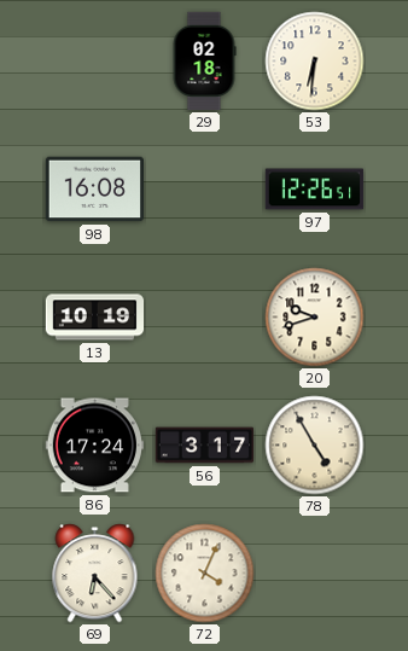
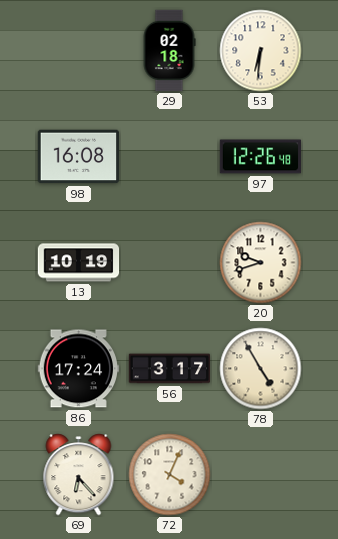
97: 12:26:51 -> 12:26:48
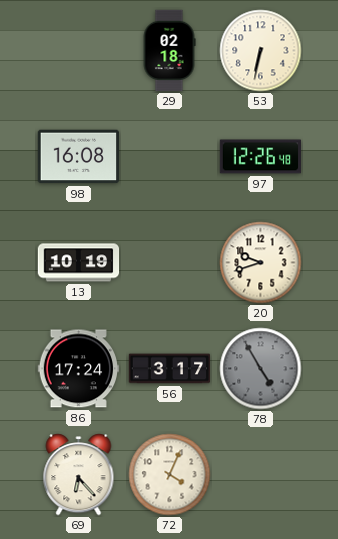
53: 6:31 -> 6:32
78 dial: cream -> grey
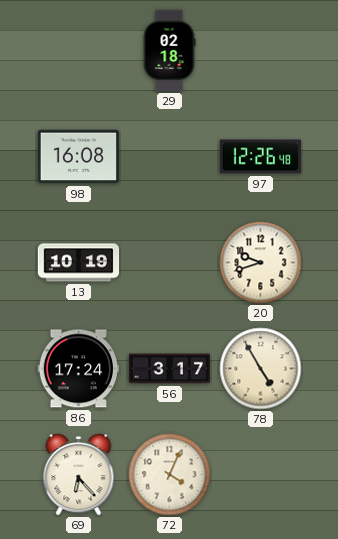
53: 6:32 -> none
78 dial: grey -> cream
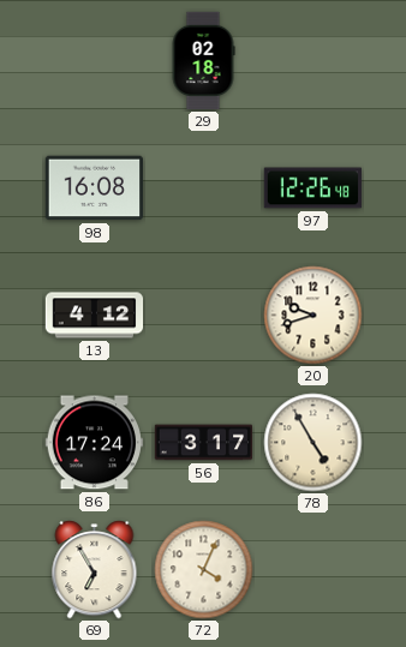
13: 10:19 -> 4:12
69: 6:23 -> 6:55
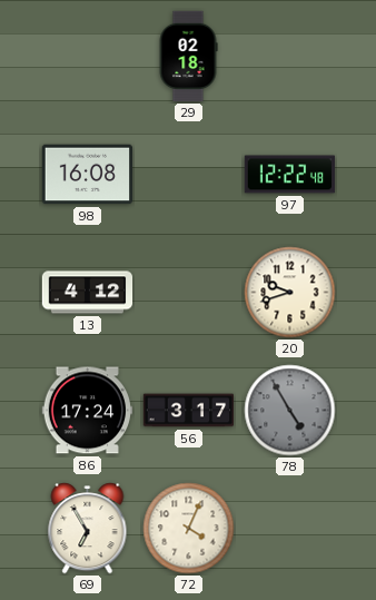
97: 12:26 -> 12:22
78 dial: cream -> grey
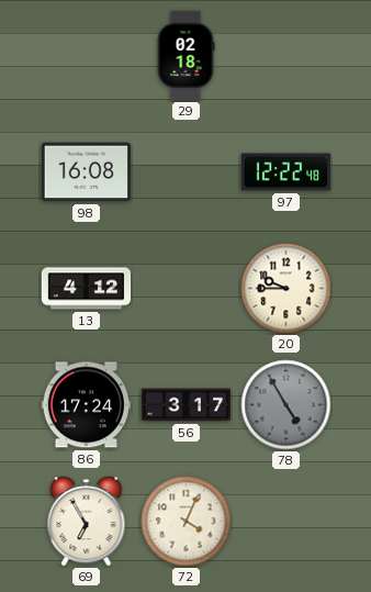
20: 9:42 -> 9:45
